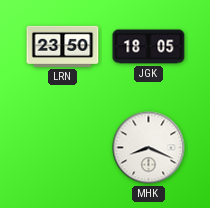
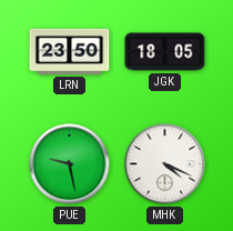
PUE: none -> 9:28
MHK: 8:19 -> 4:19
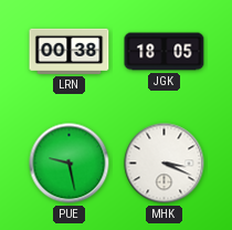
LRN: 23:50 -> 00:38
MHK: 4:19 -> 3:19
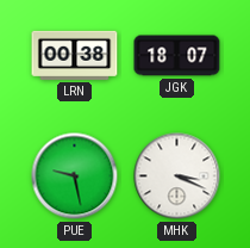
JGK: 18:05 -> 18:07
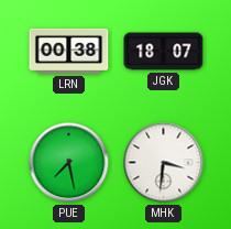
PUE: 9:28 -> 7:28
MHK: 3:19 -> 3:31
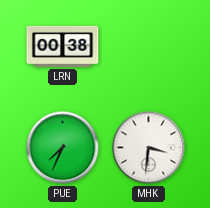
JGK: 18:07 -> none
PUE: 7:28 -> 7:34
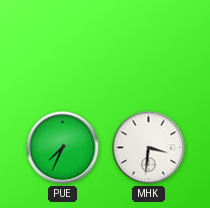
LRN: 00:38 -> none
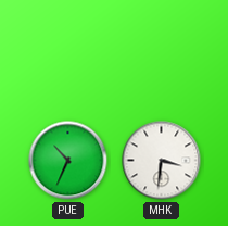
PUE: 7:34 -> 10:34
